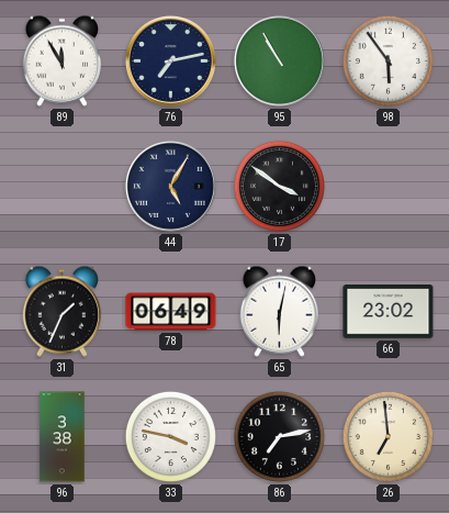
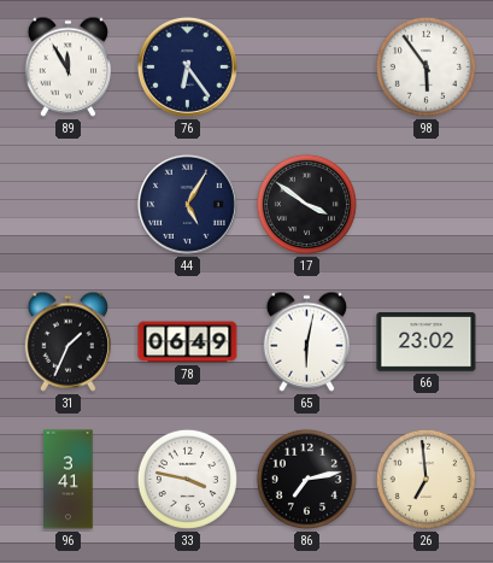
76: 7:13 -> 6:24
95: 10:55 -> none
96: 3:38 -> 3:41
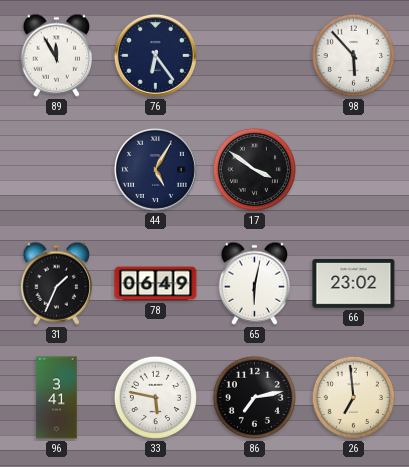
98: 5:54 -> 5:53
33: 3:47 -> 5:47
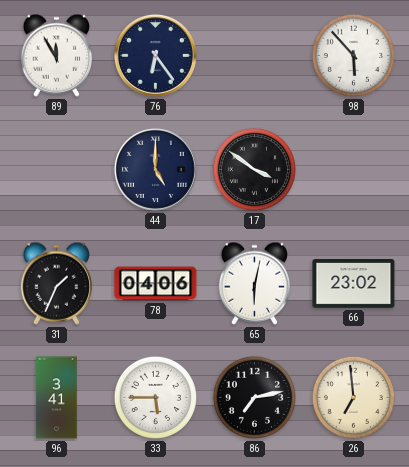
44: 5:05 -> 5:00
78: 06:49 -> 04:06
33: 5:47 -> 5:45
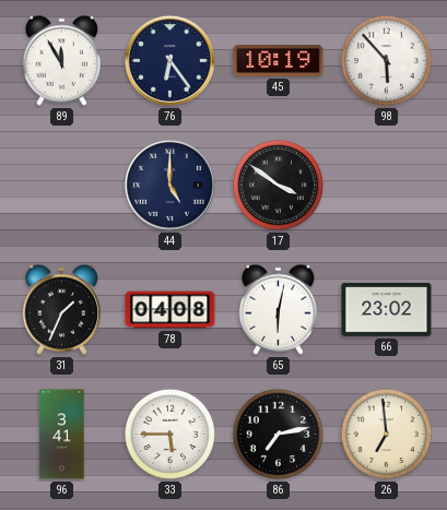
45: none -> 10:19
78: 04:06 -> 04:08
